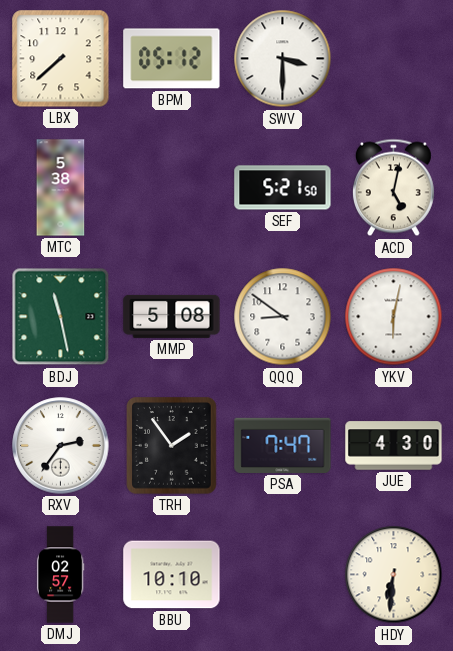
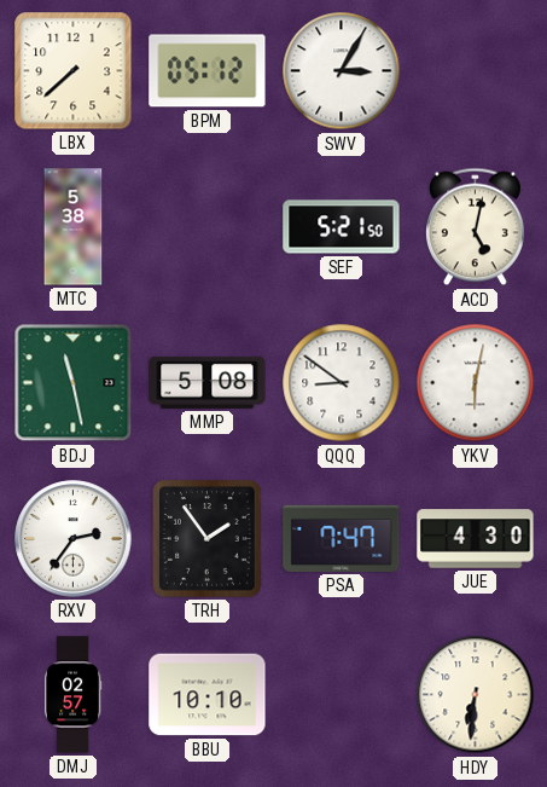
SWV: 3:30 -> 3:05
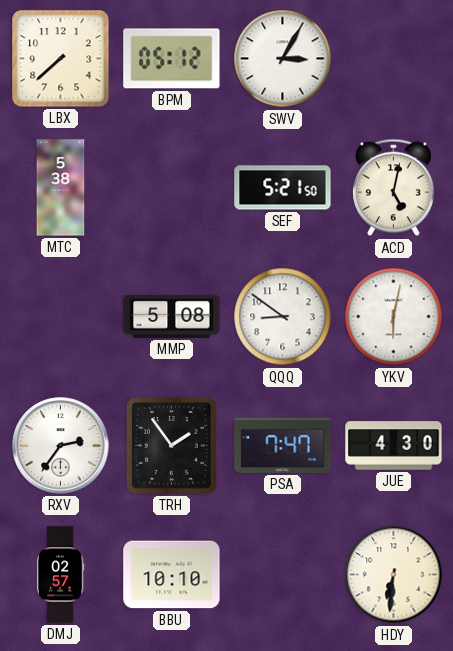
BDJ: 11:28 -> none
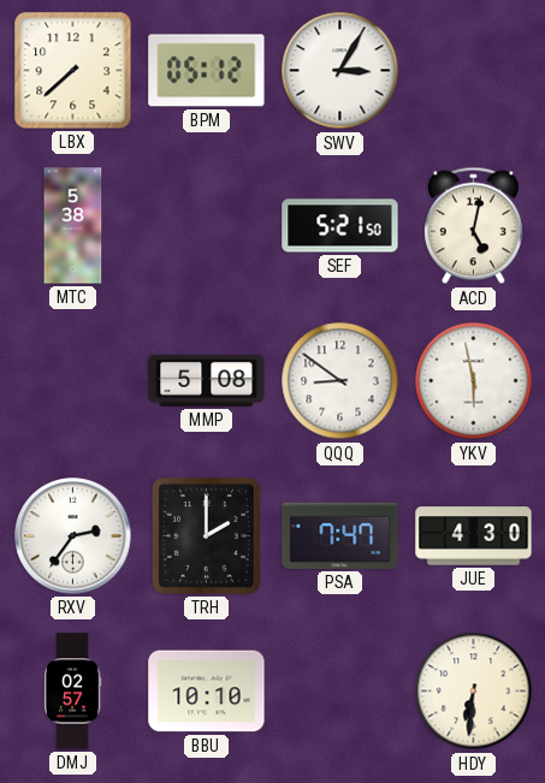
YKV: 6:02 -> 5:58
TRH: 1:54 -> 2:00
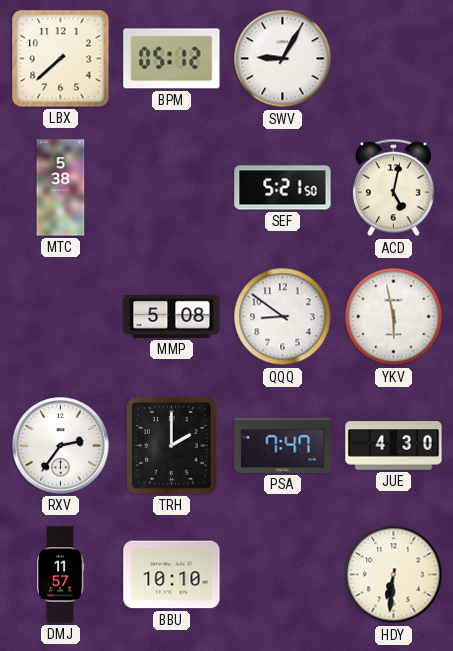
SWV: 3:05 -> 9:05
DMJ: 02:57 -> 11:57
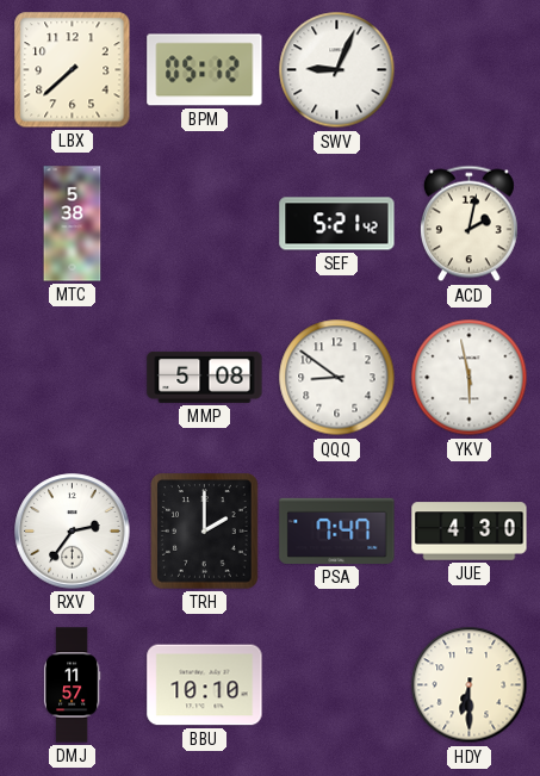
SWV: 9:05 -> 9:04
SEF: 5:21:50 -> 5:21:42
ACD: 5:02 -> 2:02
HDY: 6:31 -> 6:30
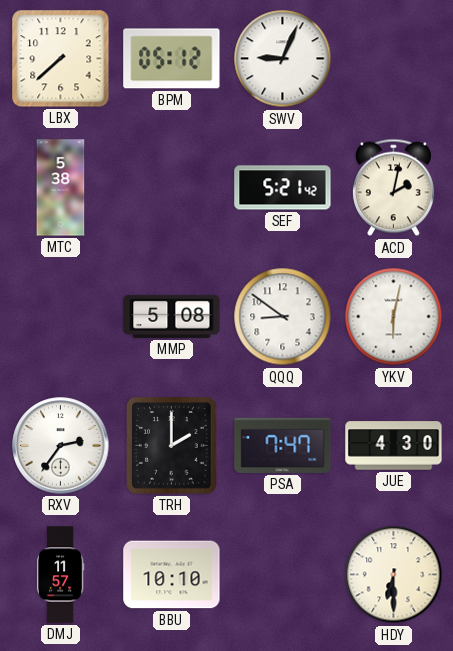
YKV: 5:58 -> 6:02
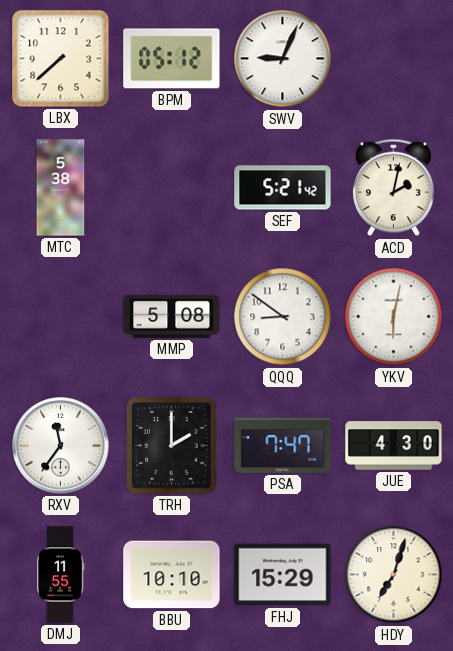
RXV: 2:36 -> 11:36
DMJ: 11:57 -> 11:55
FHJ: none -> 15:29
HDY: 6:30 -> 7:03
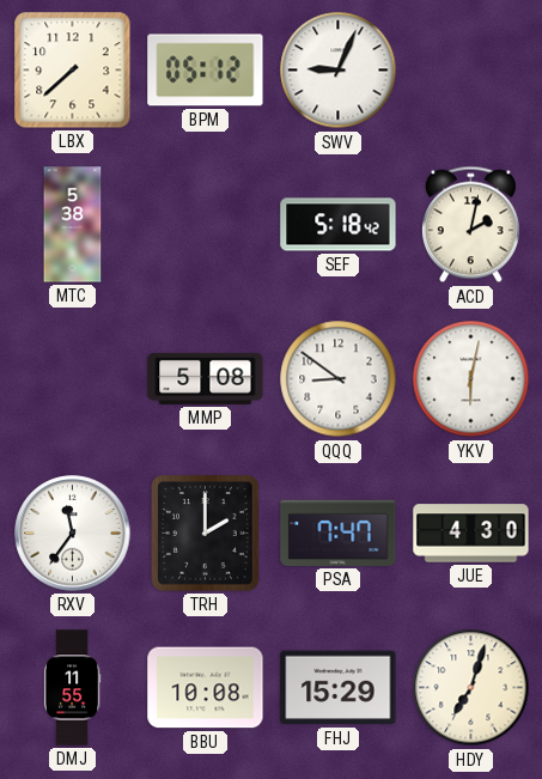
SEF: 5:21 -> 5:18
BBU: 10:10 -> 10:08
